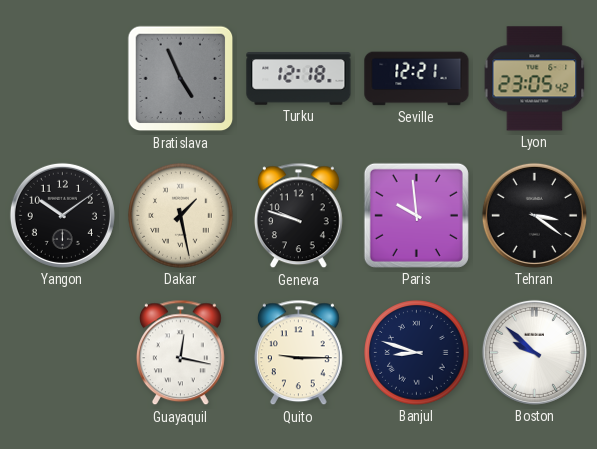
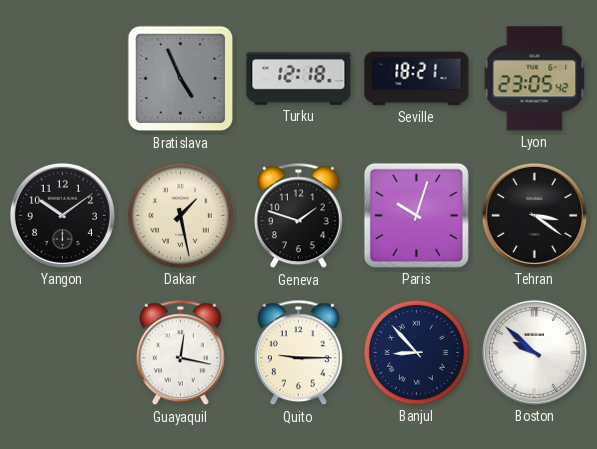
Seville: 12:21 -> 18:21
Geneva: 9:48 -> 1:48
Paris: 9:59 -> 10:03
Banjul: 8:48 -> 8:53
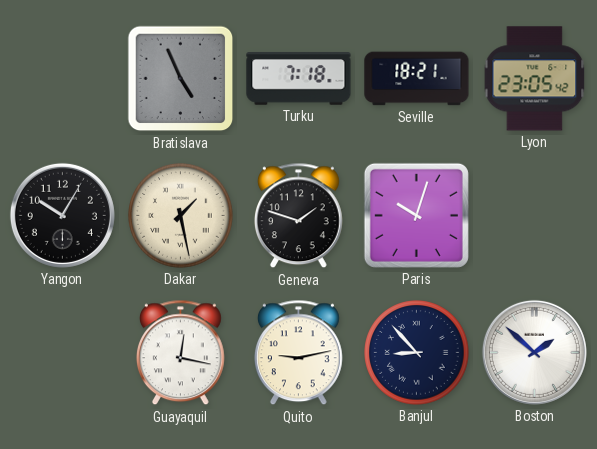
Turku: 12:18 -> 7:18
Yangon: 10:09 -> 10:05
Tehran: 3:21 -> none
Quito: 9:15 -> 9:13
Boston: 9:52 -> 1:52
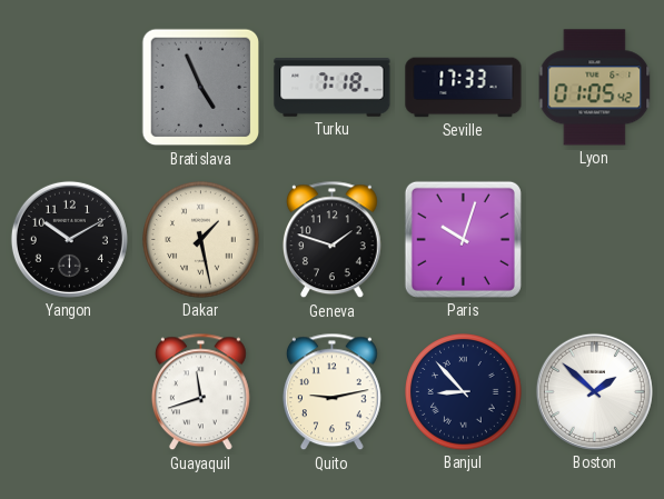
Seville: 18:21 -> 17:33
Lyon: 23:05 -> 01:05
Yangon: 10:05 -> 10:10
Guayaquil: 12:17 -> 11:42
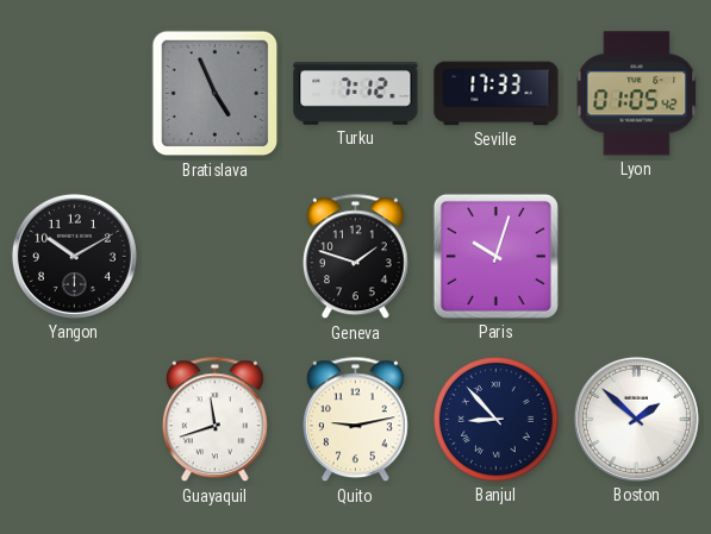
Turku: 7:18 -> 7:12
Dakar: 1:28 -> none
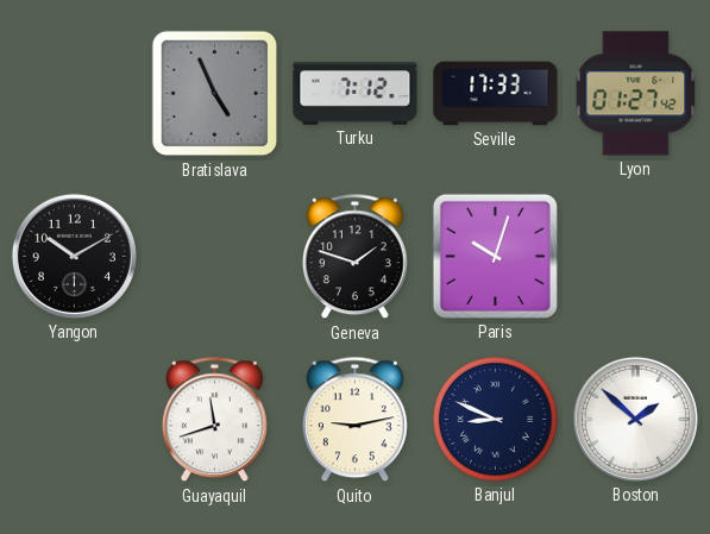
Lyon: 01:05 -> 01:27
Banjul: 8:53 -> 8:49
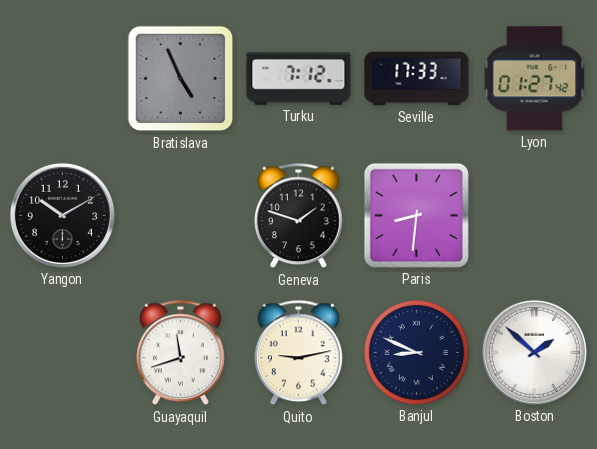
Paris: 10:03 -> 8:31
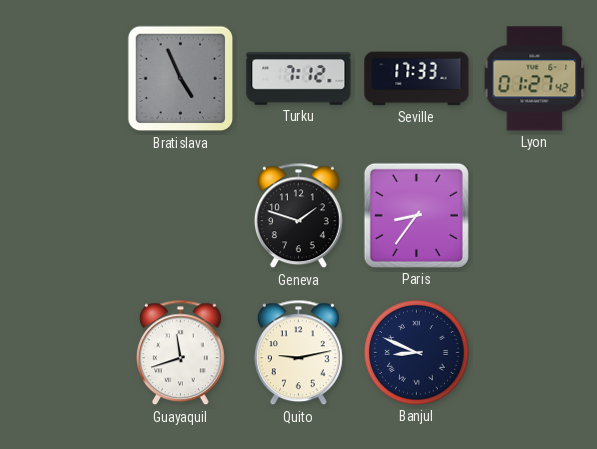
Yangon: 10:10 -> none
Paris: 8:31 -> 8:36
Boston: 1:52 -> none
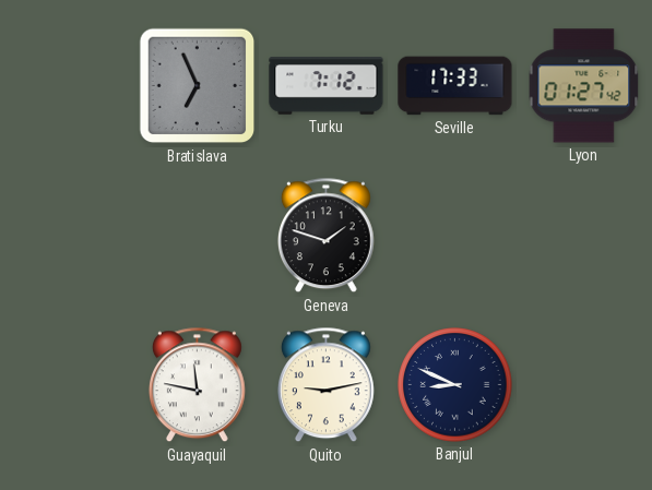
Bratislava: 4:56 -> 6:56
Paris: 8:36 -> none
Guayaquil: 11:42 -> 11:47
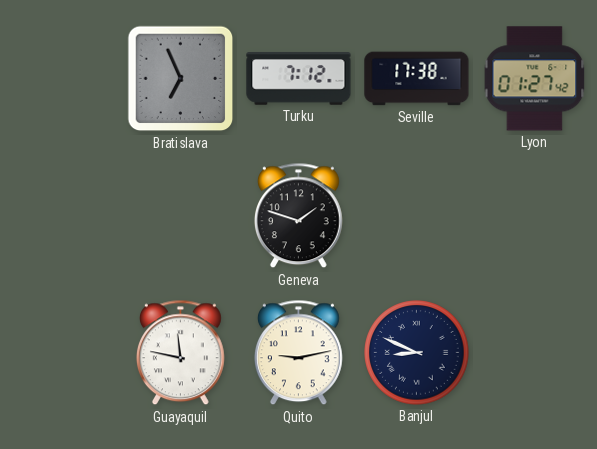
Seville: 17:33 -> 17:38
